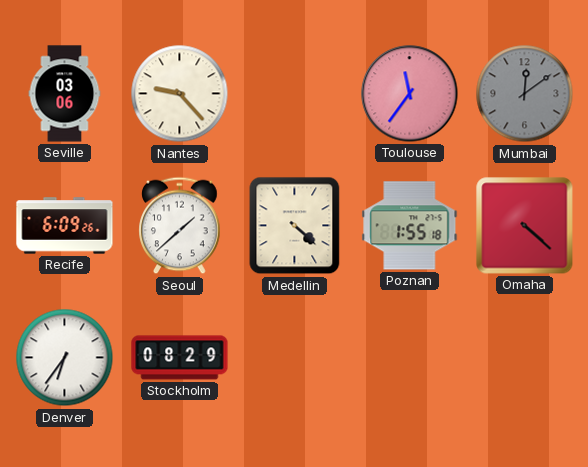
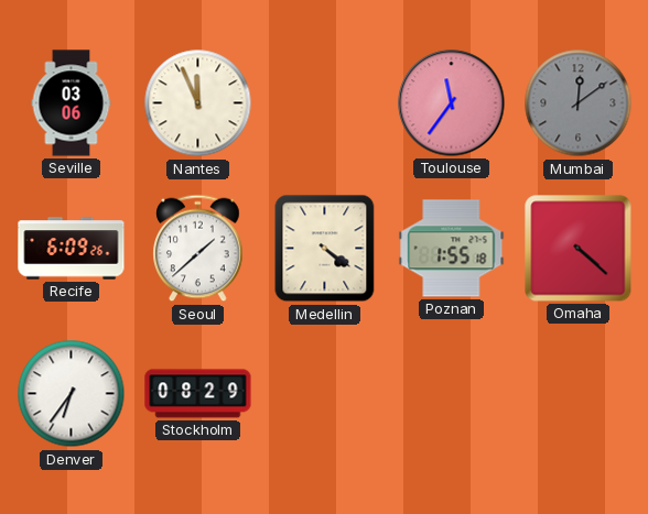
Nantes: 9:23 -> 11:56
Medellin: 4:22 -> 4:21
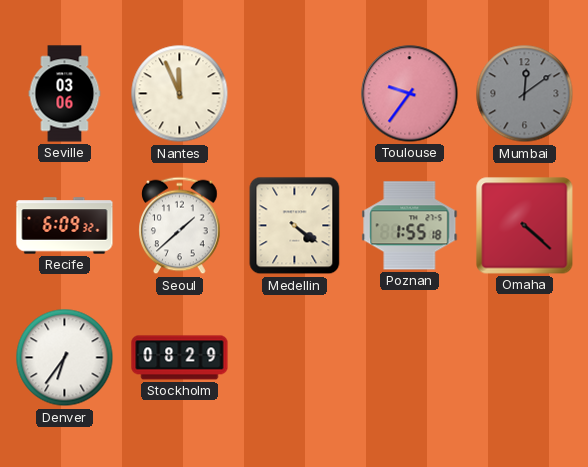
Toulouse: 11:36 -> 9:36
Recife: 6:09:26 -> 6:09:32
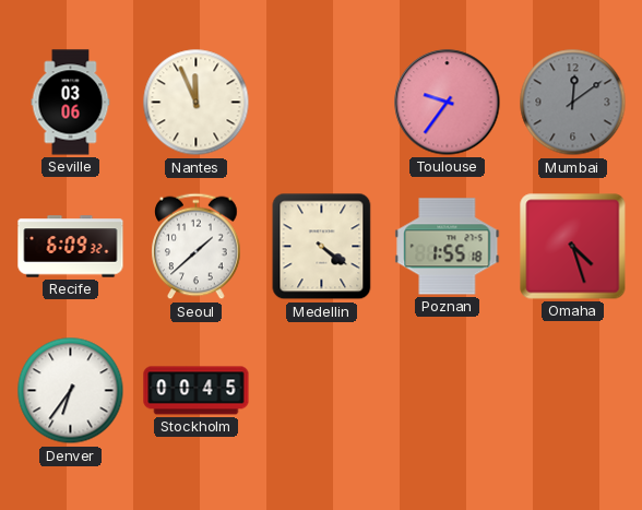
Omaha: 4:22 -> 4:27
Stockholm: 08:29 -> 00:45
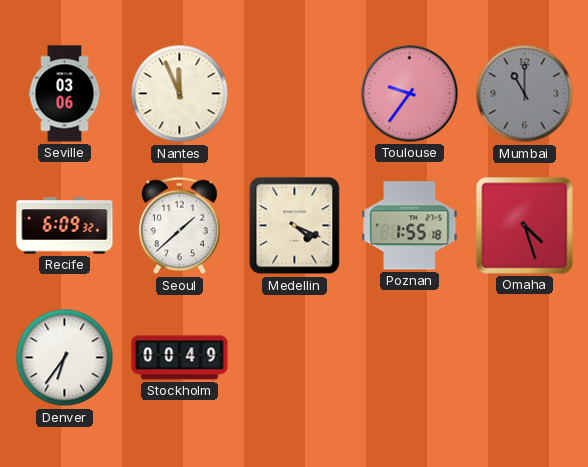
Mumbai: 12:09 -> 11:00
Medellin: 4:21 -> 4:19
Stockholm: 00:45 -> 00:49
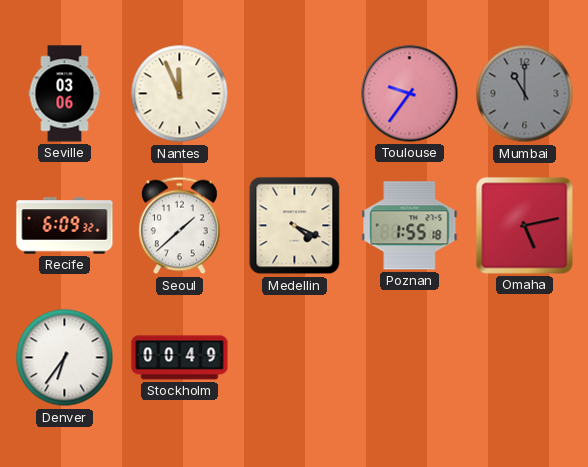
Omaha: 4:27 -> 5:13
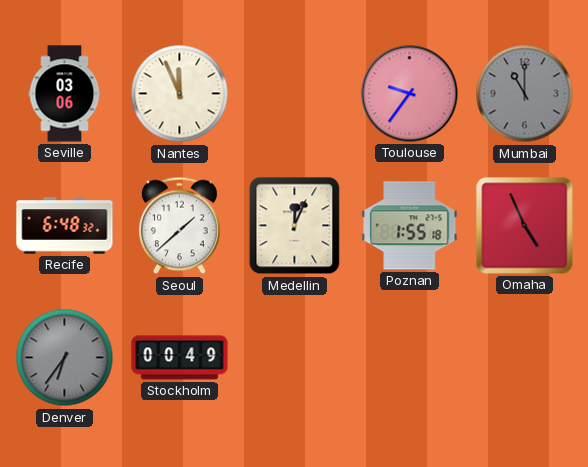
Recife: 6:09 -> 6:48
Medellin: 4:19 -> 12:04
Omaha: 5:13 -> 4:56
Denver dial: white -> grey
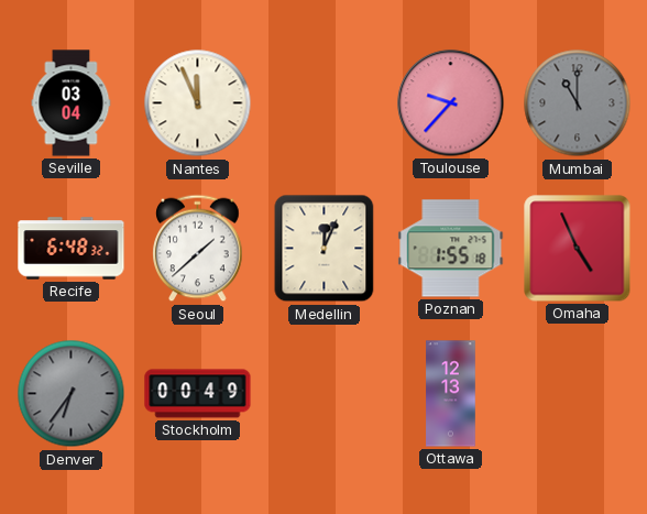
Seville: 03:06 -> 03:04
Toulouse: 9:36 -> 9:37
Ottawa: none -> 12:13
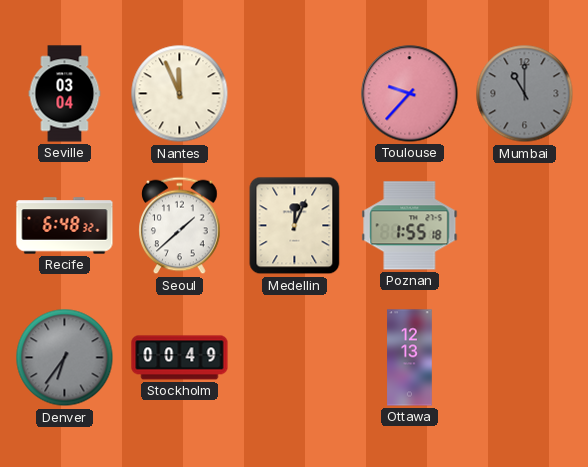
Omaha: 4:56 -> none
